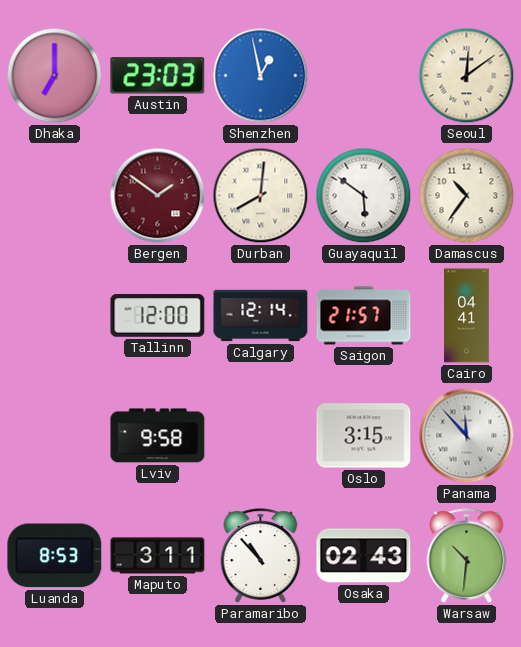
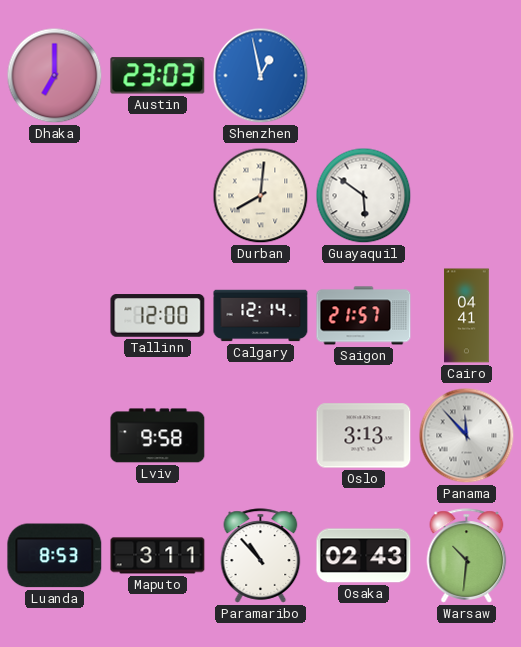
Seoul: 12:09 -> none
Bergen: 1:51 -> none
Damascus: 10:36 -> none
Oslo: 3:15 -> 3:13
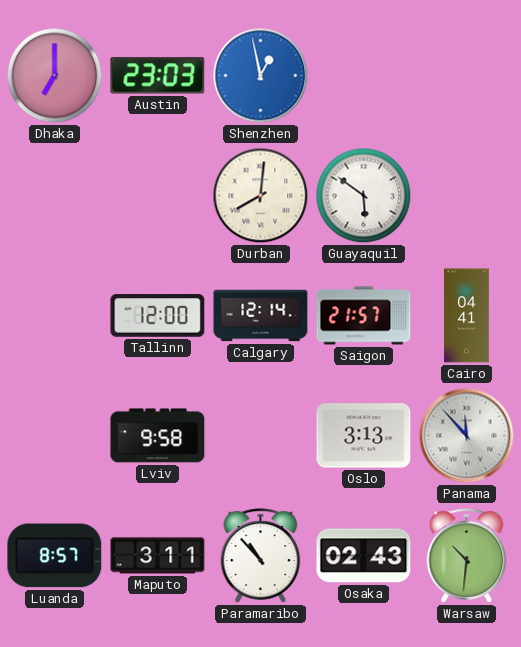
Luanda: 8:53 -> 8:57
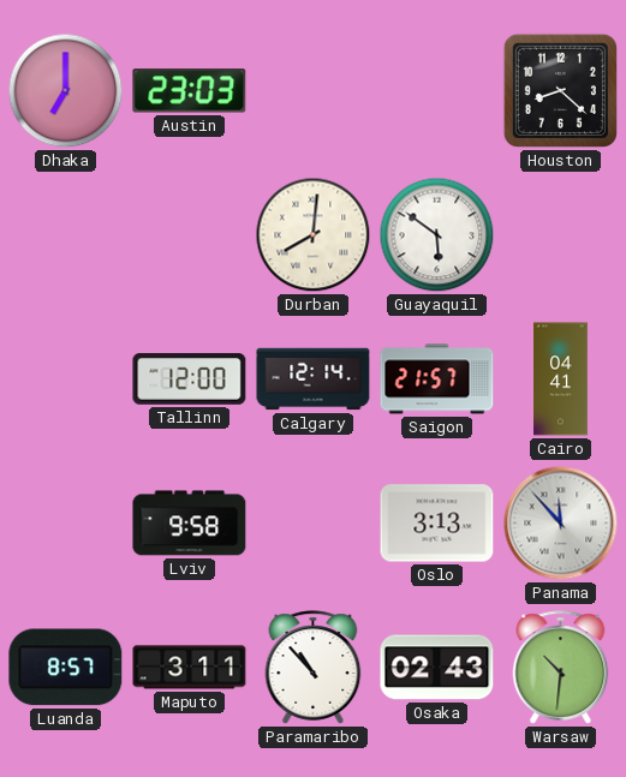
Shenzhen: 12:58 -> none
Houston: none -> 8:22
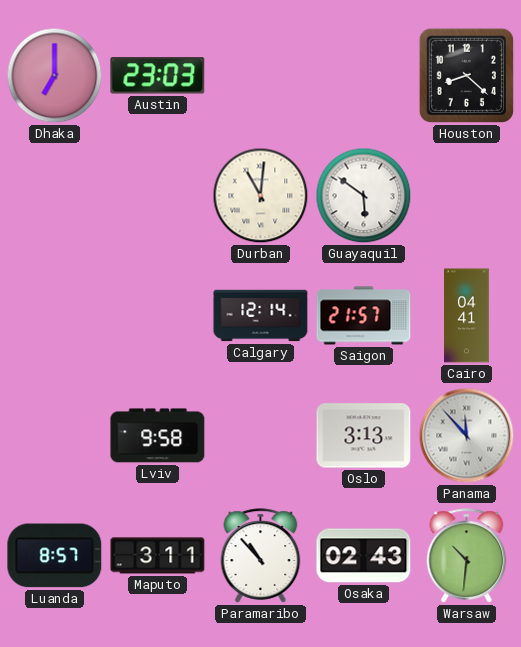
Durban: 8:01 -> 11:01
Tallinn: 12:00 -> none
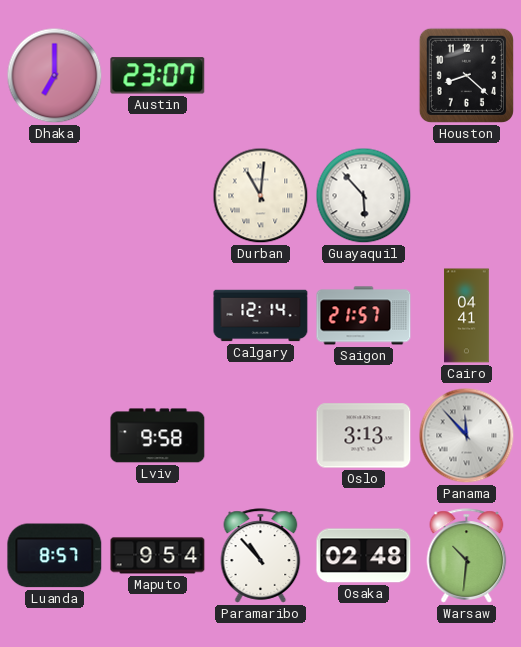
Austin: 23:03 -> 23:07
Guayaquil: 5:51 -> 5:53
Maputo: 3:11 -> 9:54
Osaka: 02:43 -> 02:48
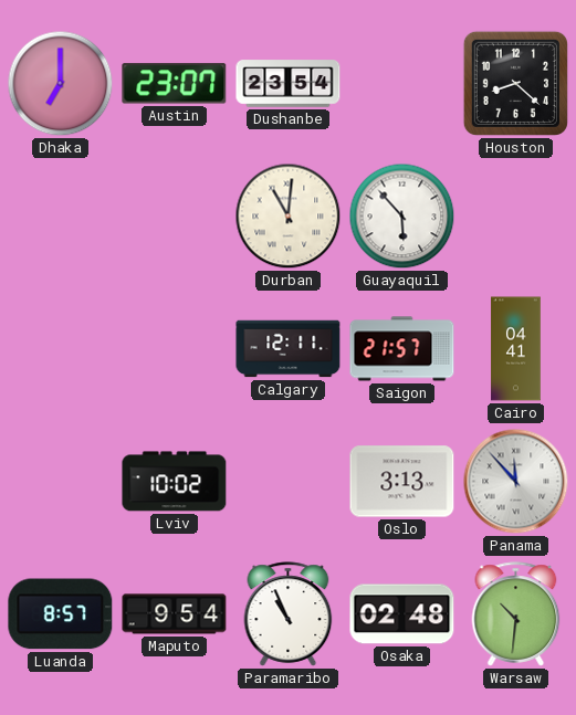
Dushanbe: none -> 23:54
Calgary: 12:14 -> 12:11
Lviv: 9:58 -> 10:02
Paramaribo: 10:53 -> 10:56
